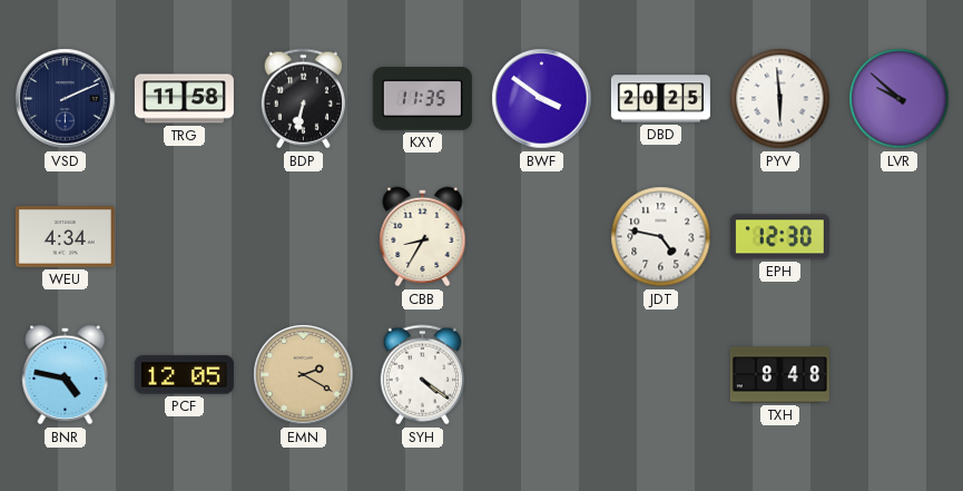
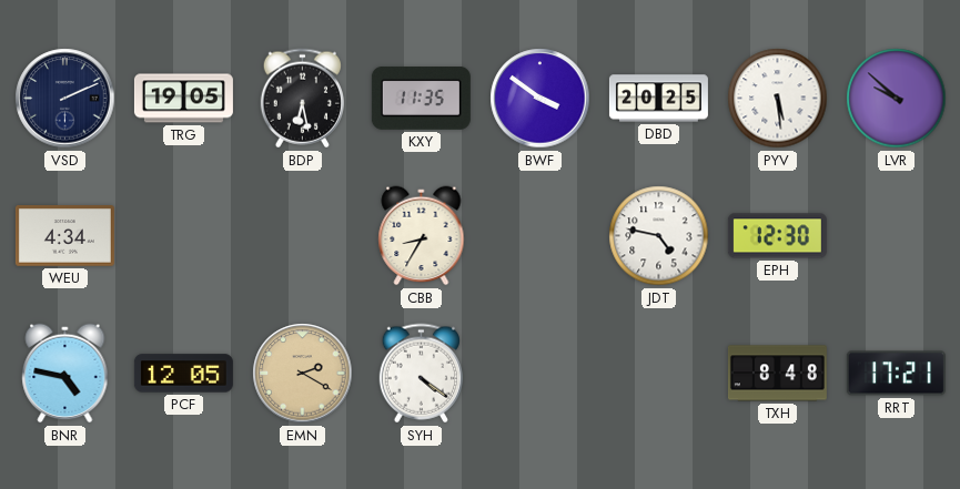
TRG: 11:58 -> 19:05
BDP: 6:32 -> 6:28
PYV: 5:59 -> 5:29
RRT: none -> 17:21
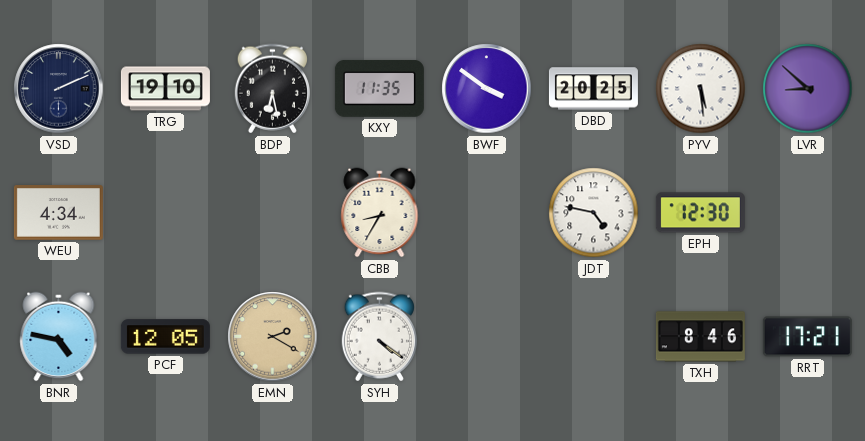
TRG: 19:05 -> 19:10
LVR: 9:52 -> 8:52
TXH: 8:48 -> 8:46
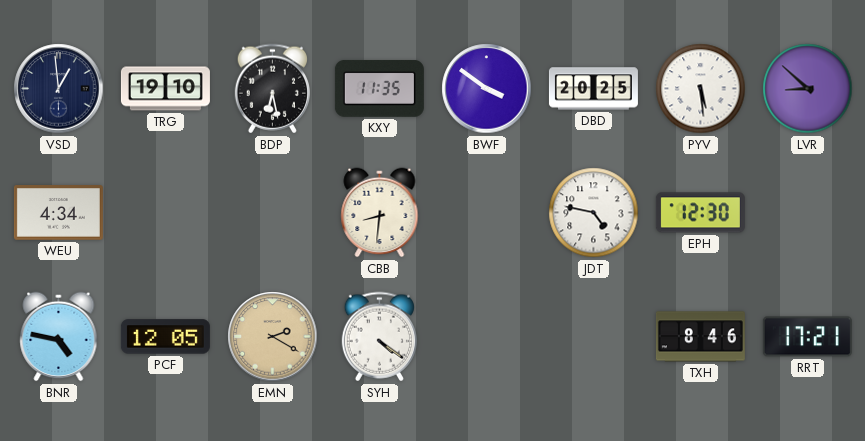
VSD: 2:11 -> 12:59
CBB: 8:35 -> 8:31
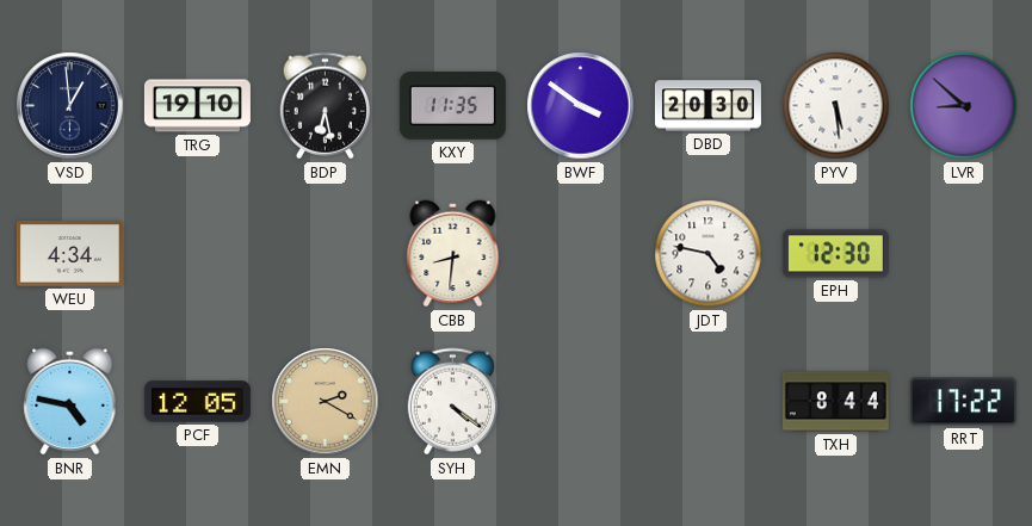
DBD: 20:25 -> 20:30
TXH: 8:46 -> 8:44
RRT: 17:21 -> 17:22
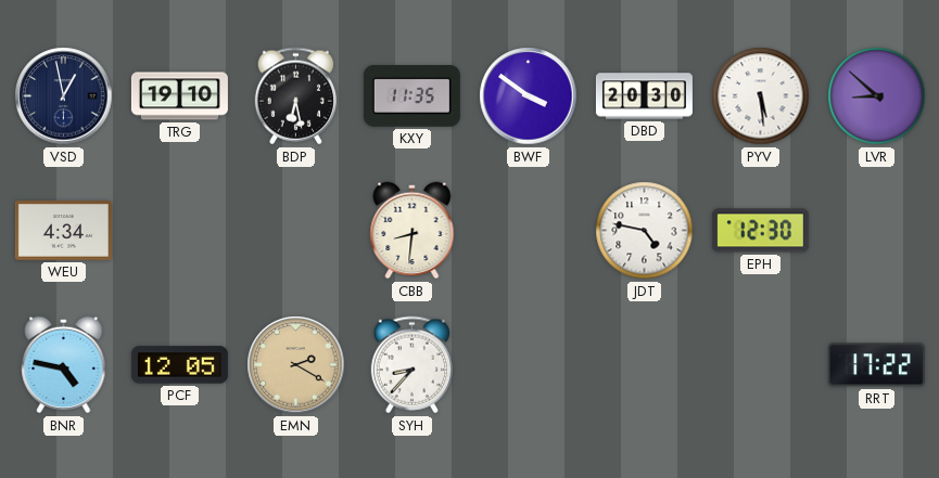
VSD: 12:59 -> 12:58
SYH: 4:21 -> 8:37
TXH: 8:44 -> none
